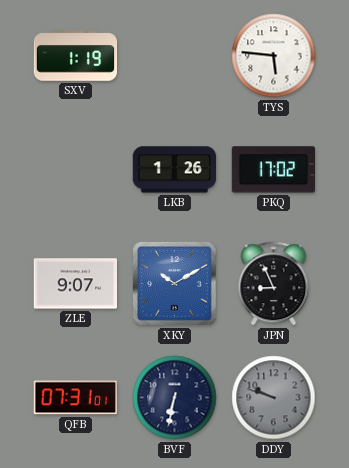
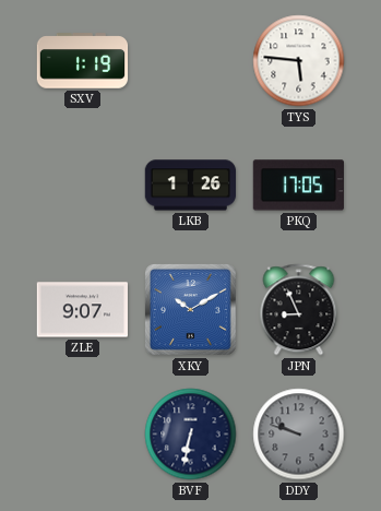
PKQ: 17:02 -> 17:05
QFB: 07:31 -> none
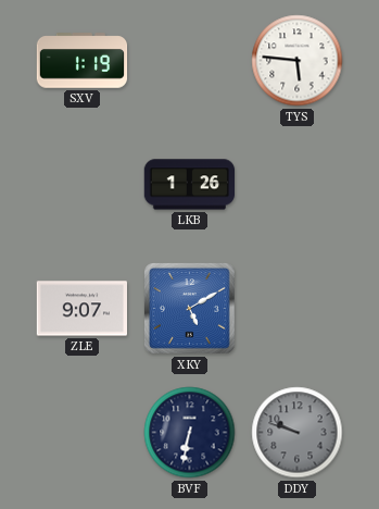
PKQ: 17:05 -> none
XKY: 10:10 -> 5:10
JPN: 8:56 -> none
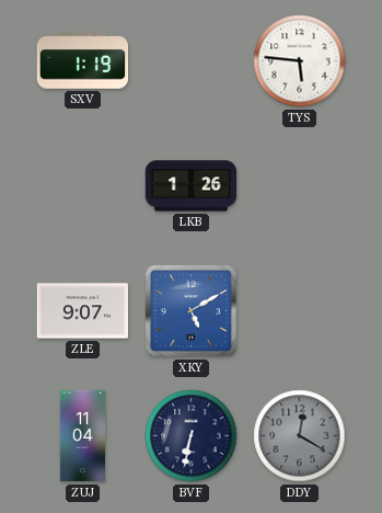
ZUJ: none -> 11:04
DDY: 9:48 -> 12:20
